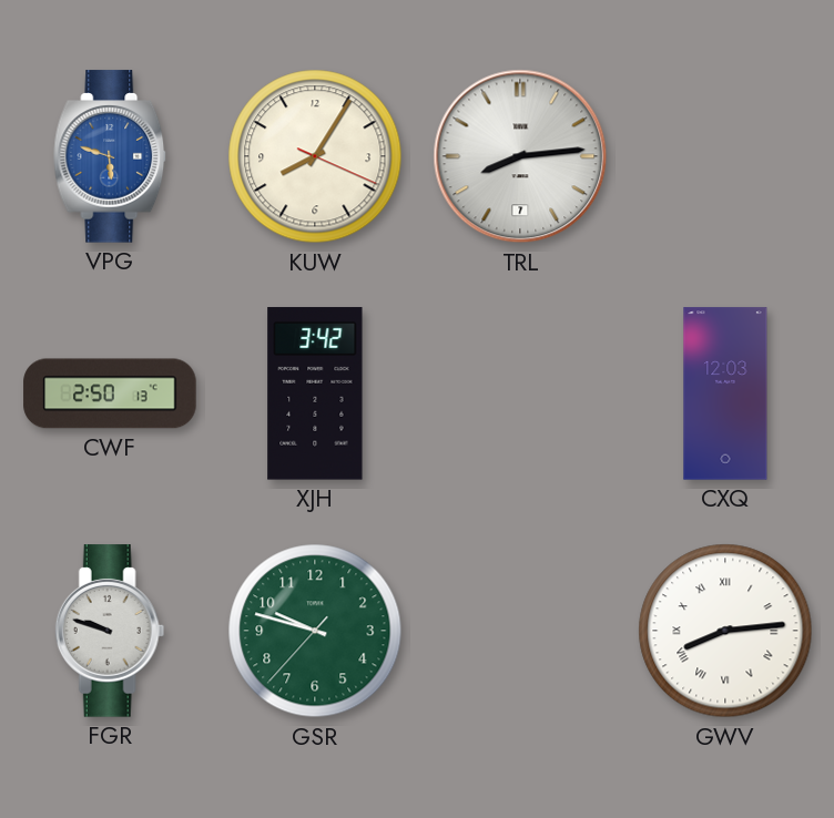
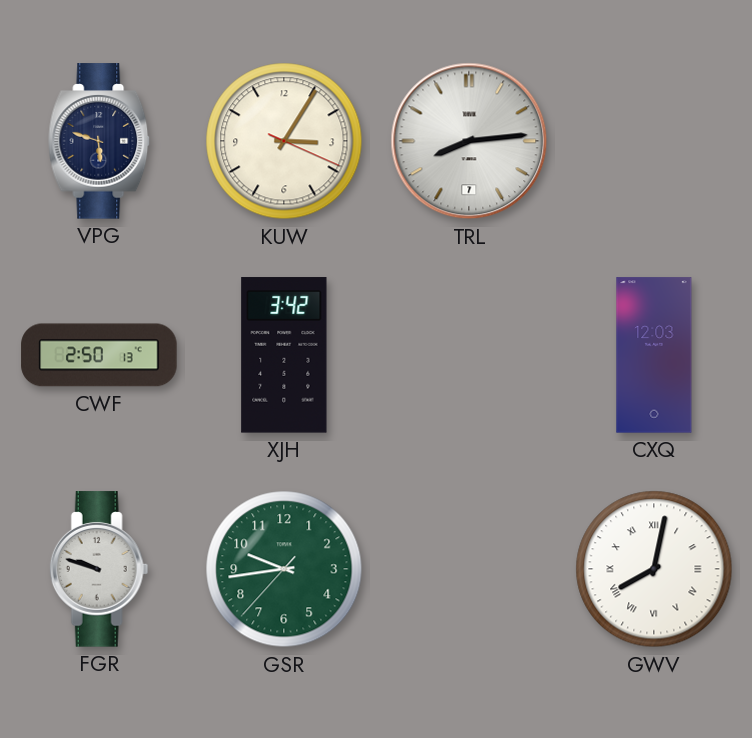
VPG dial: blue -> navy
KUW: 8:05 -> 3:05
GSR: 9:47 -> 9:43
GWV: 8:14 -> 8:02
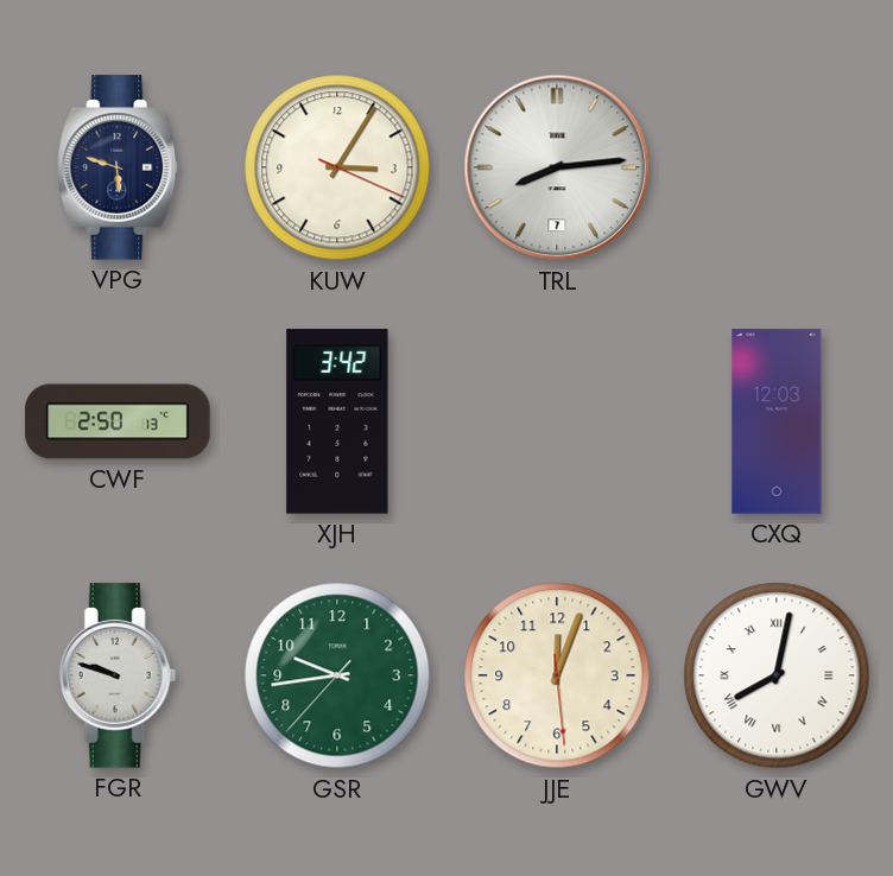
JJE: none -> 12:03
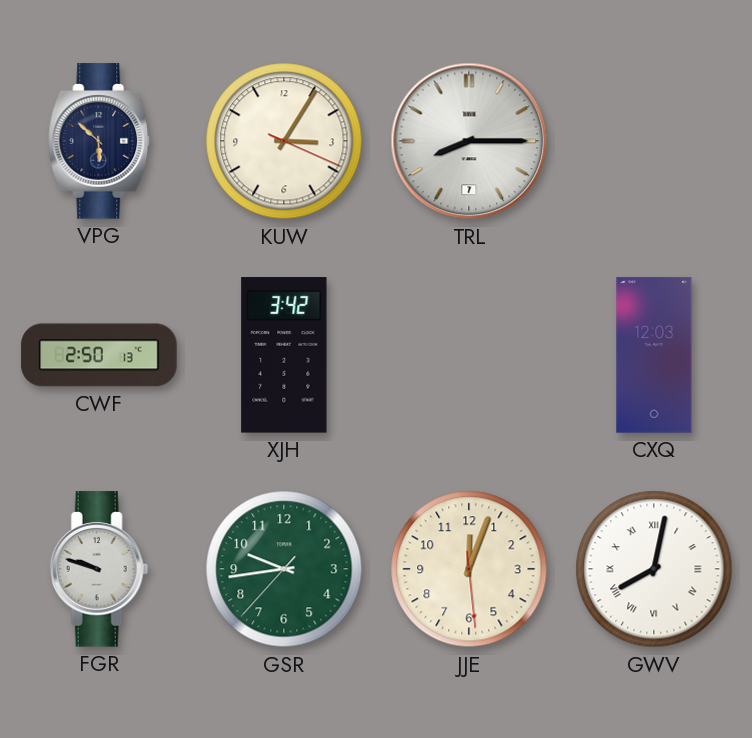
VPG: 5:48 -> 5:52
TRL: 8:14 -> 8:15
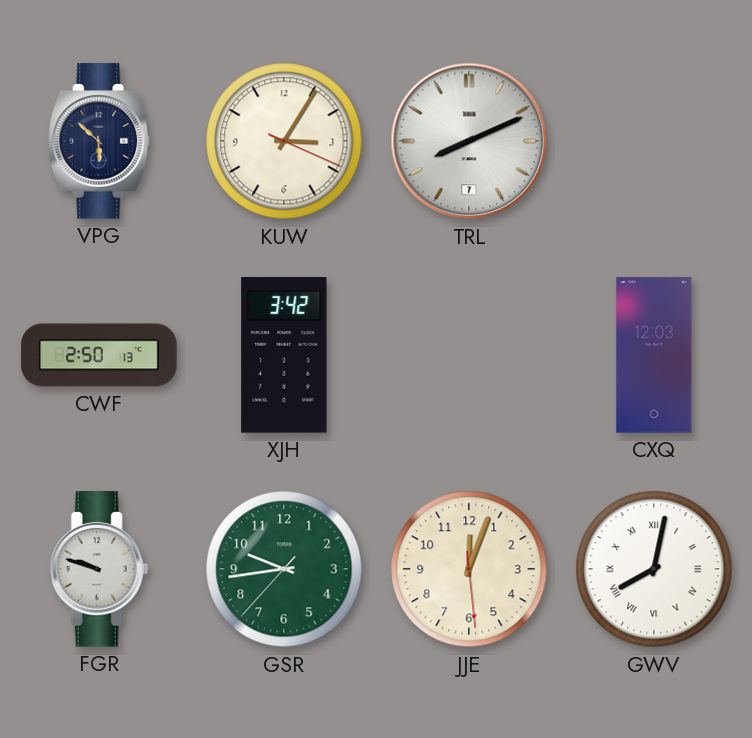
TRL: 8:15 -> 8:11
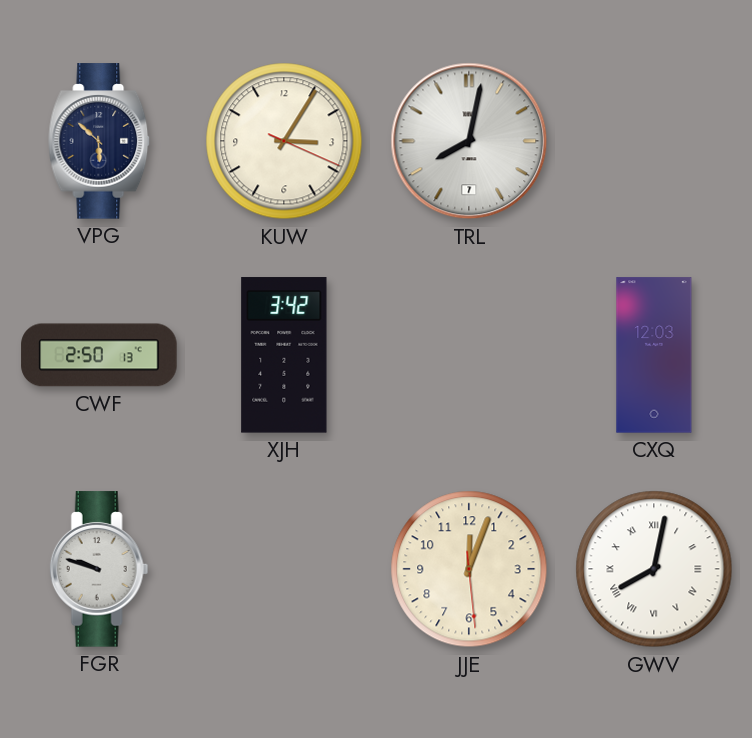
TRL: 8:11 -> 8:02
GSR: 9:43 -> none
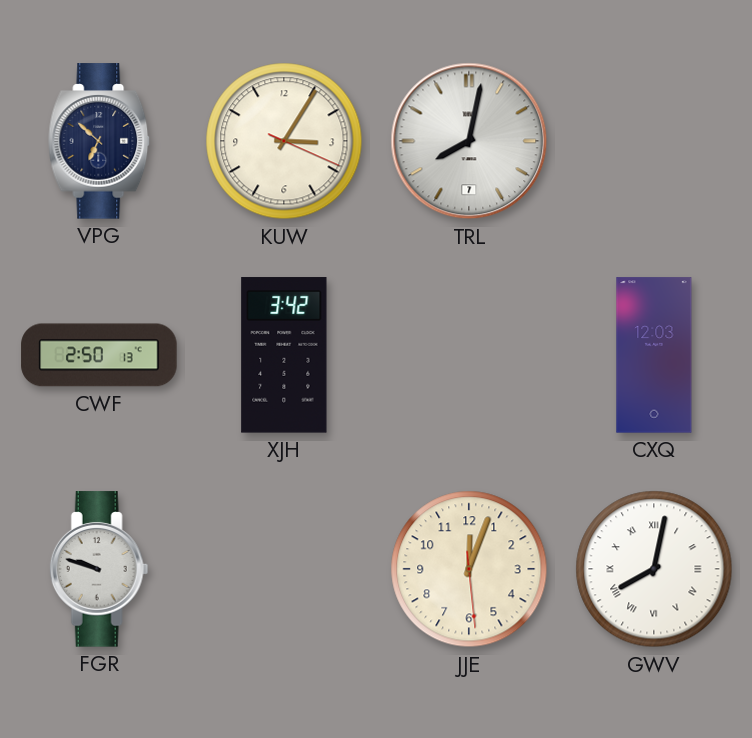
VPG: 5:52 -> 6:52
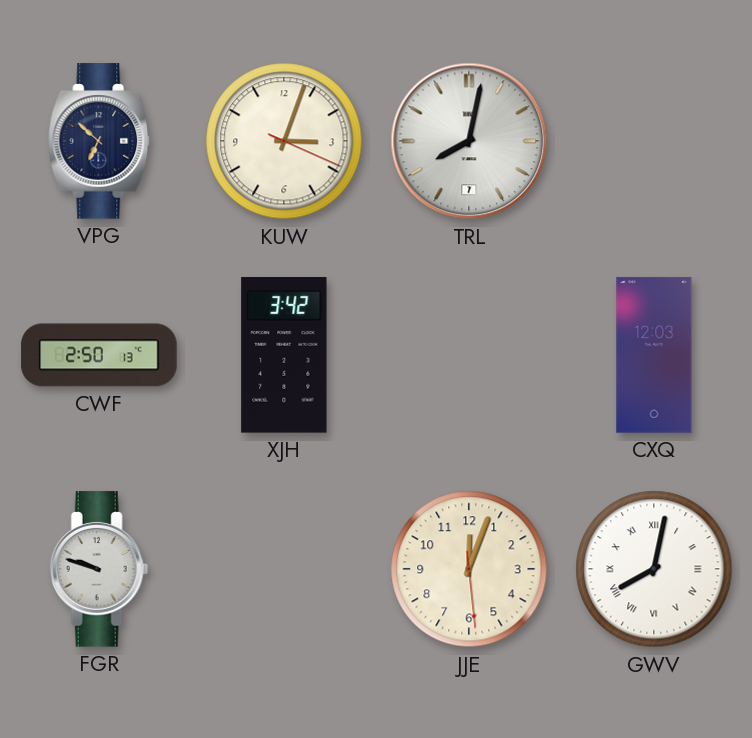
KUW: 3:05 -> 3:03
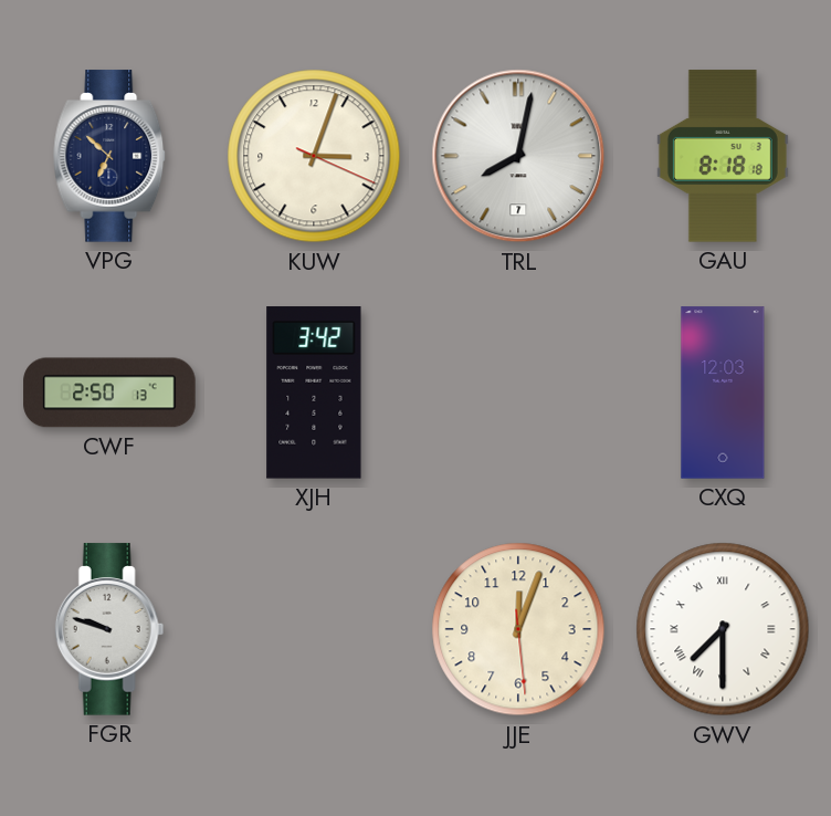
GAU: none -> 8:18
GWV: 8:02 -> 7:30
